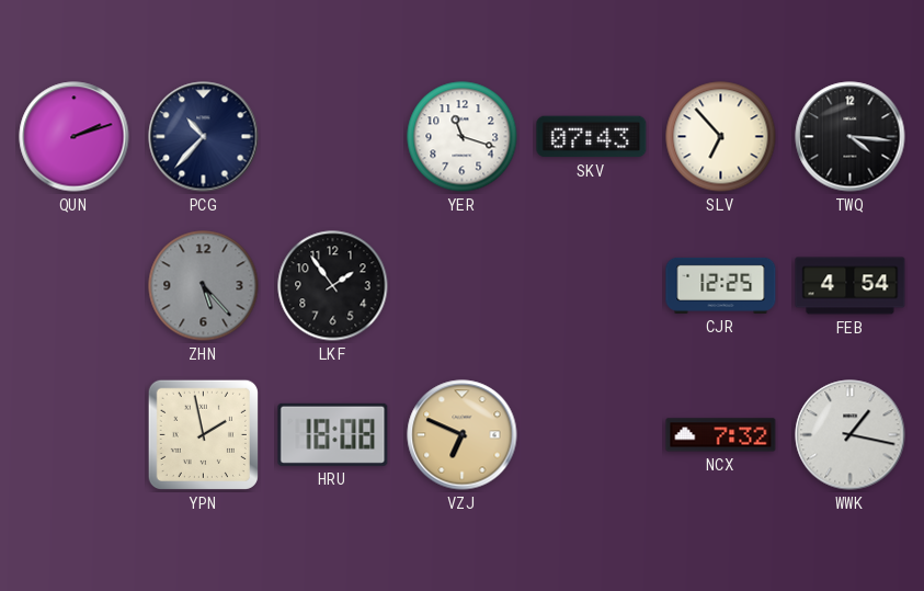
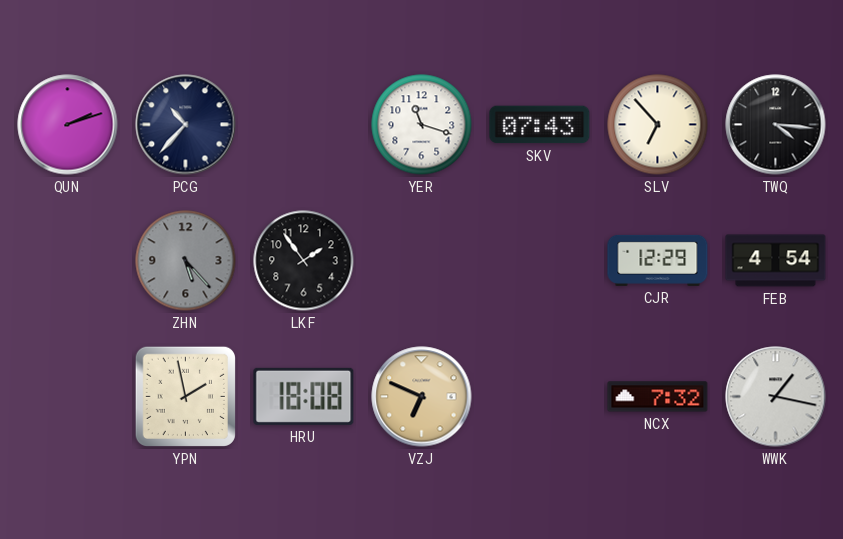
CJR: 12:25 -> 12:29
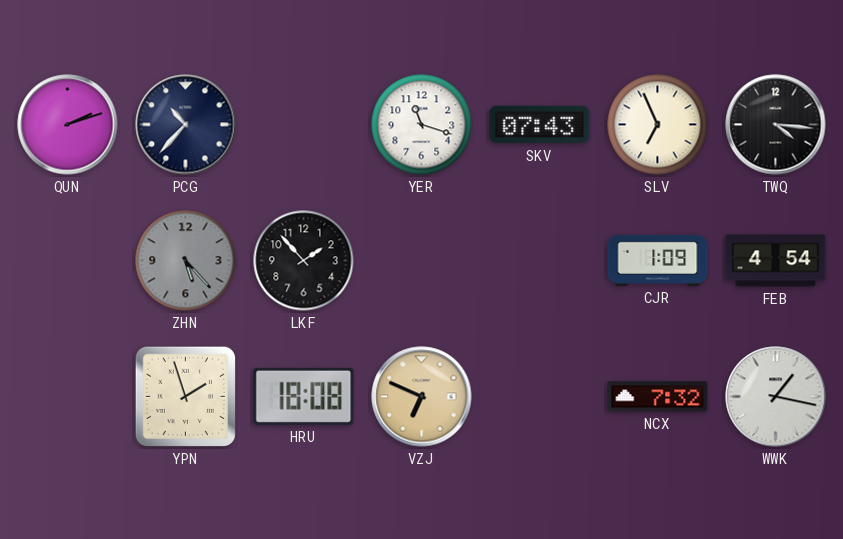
SLV: 6:53 -> 6:56
LKF: 1:54 -> 1:53
CJR: 12:29 -> 1:09
YPN: 1:58 -> 1:57
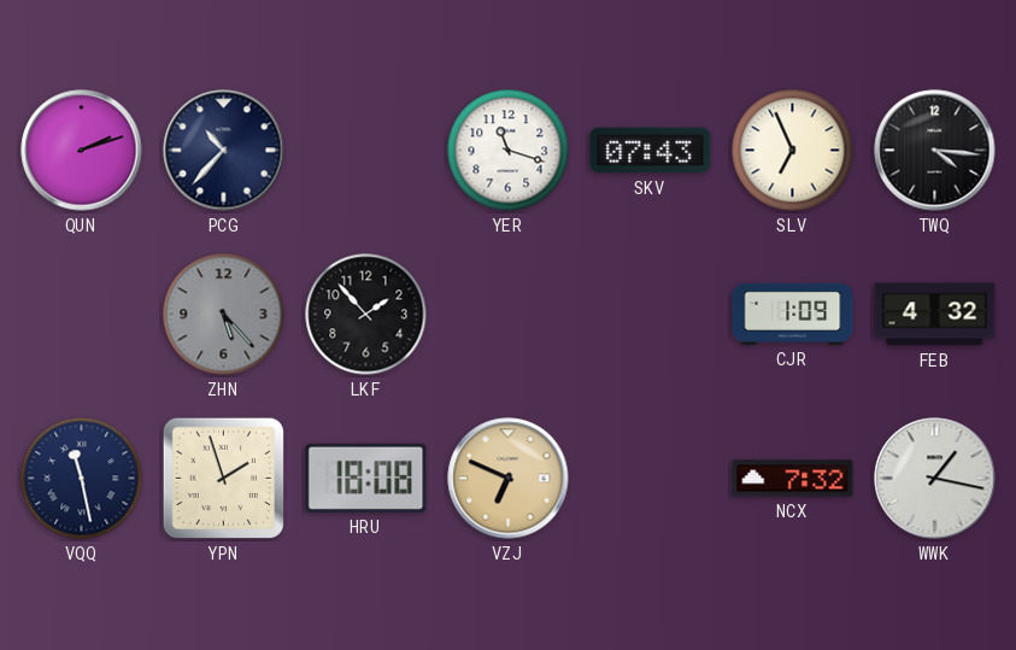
FEB: 4:54 -> 4:32
VQQ: none -> 11:28
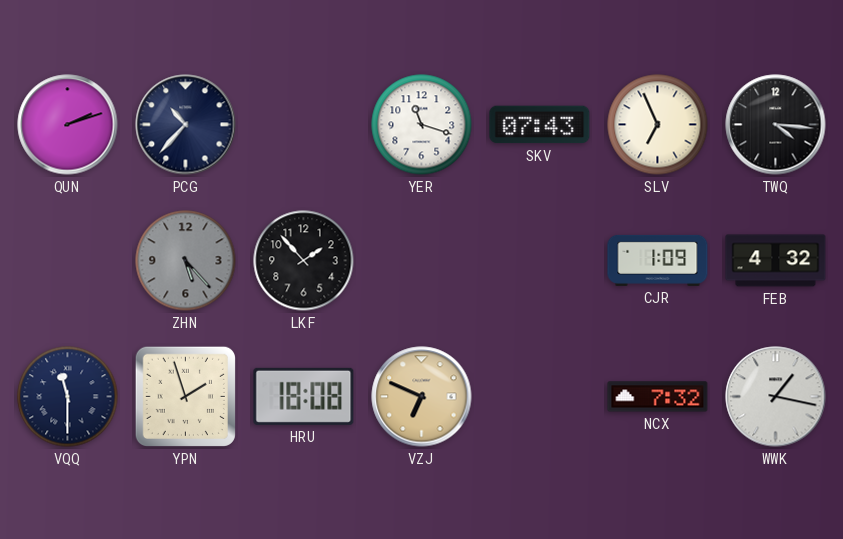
VQQ: 11:28 -> 11:30
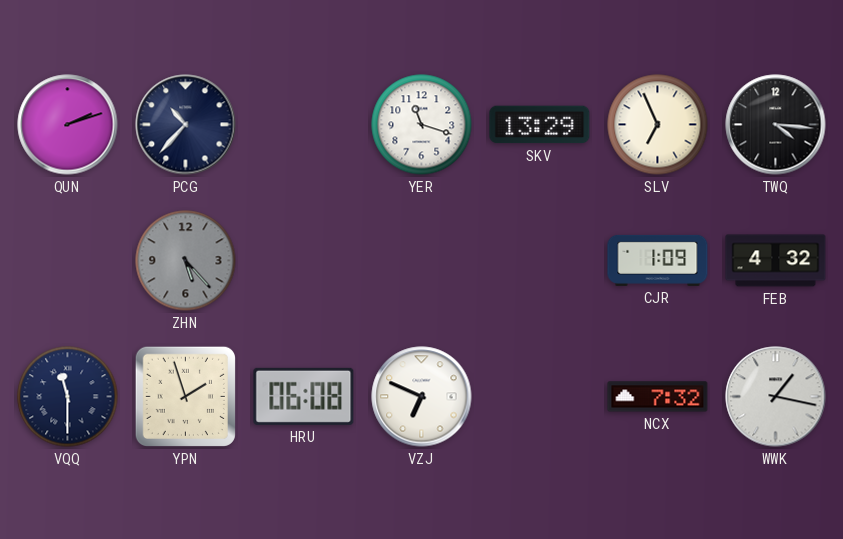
SKV: 07:43 -> 13:29
LKF: 1:53 -> none
HRU: 18:08 -> 06:08
VZJ dial: champagne -> white
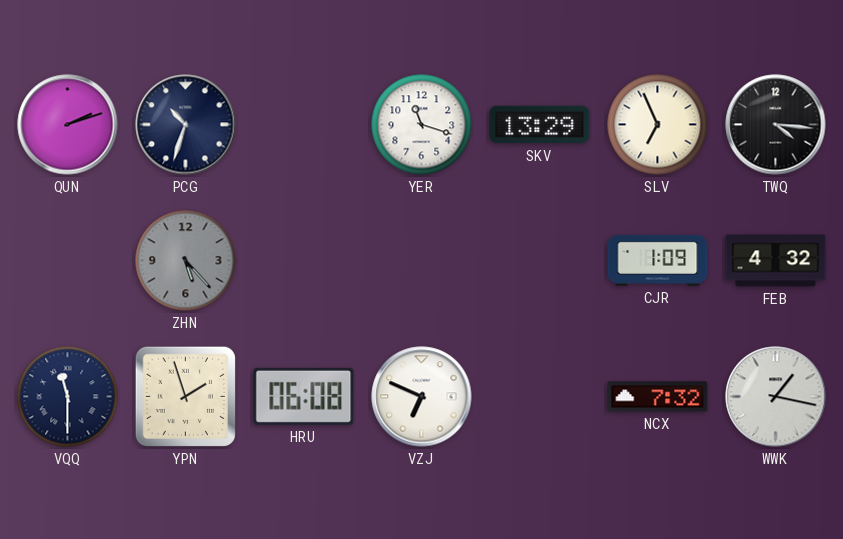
PCG: 10:37 -> 10:33
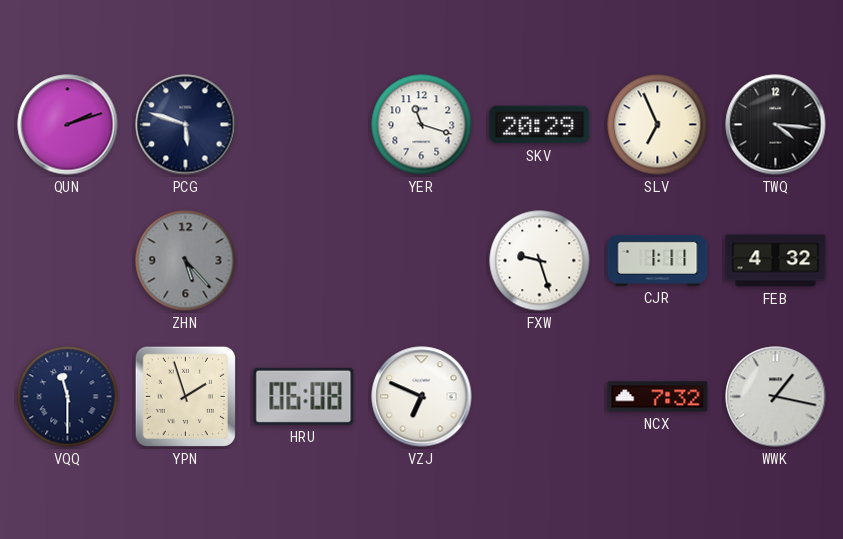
PCG: 10:33 -> 5:48
SKV: 13:29 -> 20:29
FXW: none -> 9:27
CJR: 1:09 -> 1:11
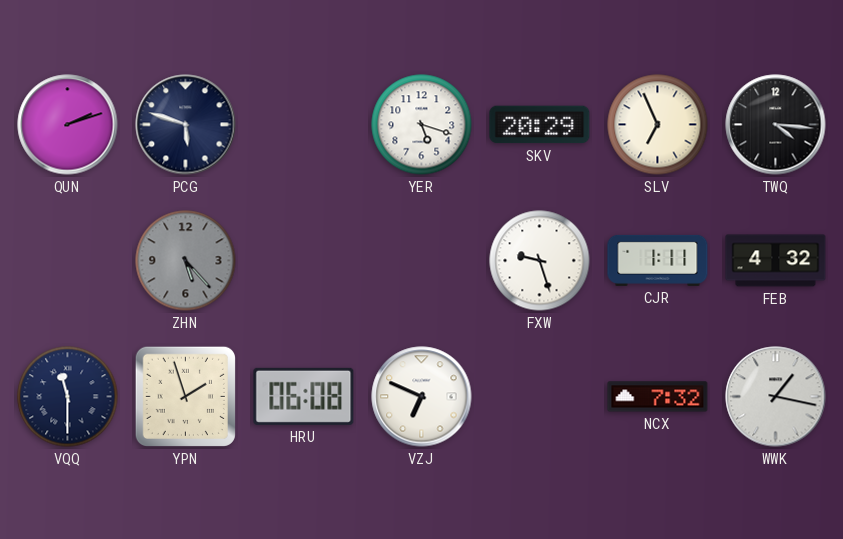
YER: 11:18 -> 5:18
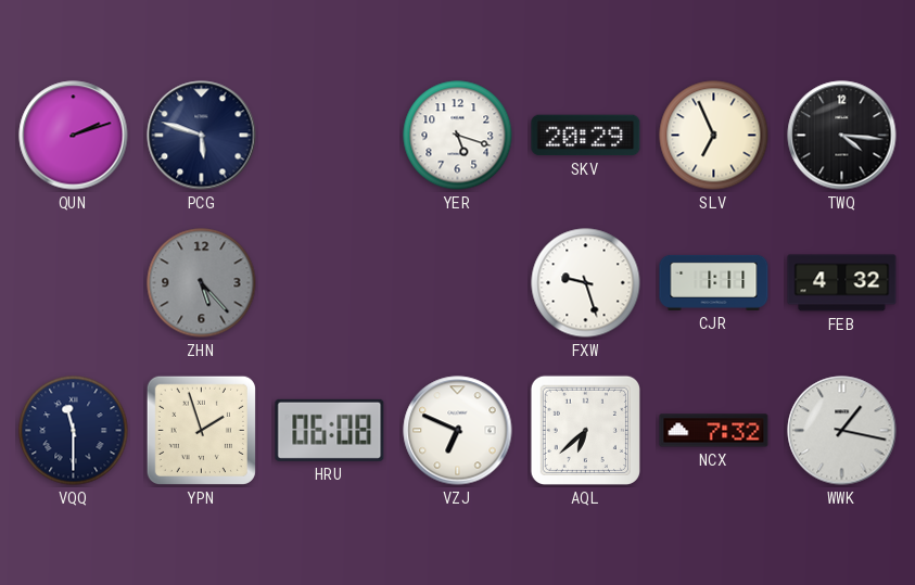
AQL: none -> 6:38
